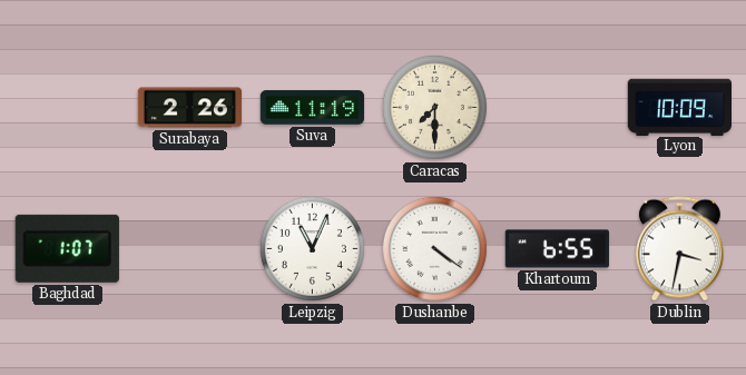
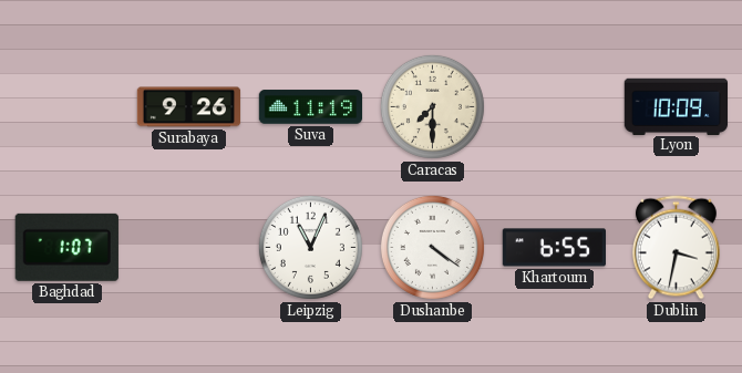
Surabaya: 2:26 -> 9:26
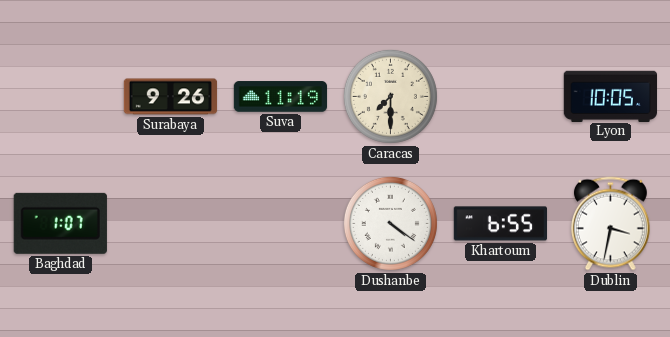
Lyon: 10:09 -> 10:05
Leipzig: 11:04 -> none
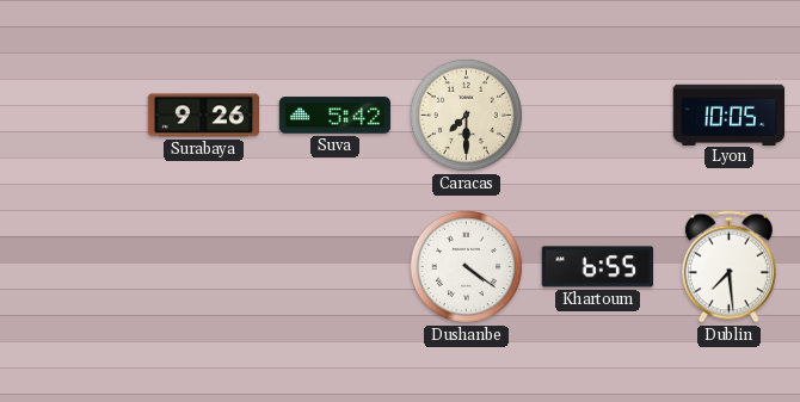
Suva: 11:19 -> 5:42
Baghdad: 1:07 -> none
Dublin: 3:32 -> 7:29
